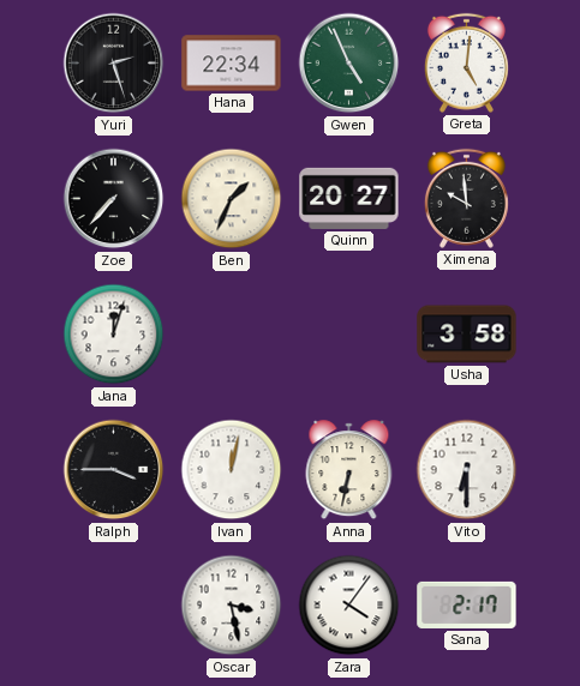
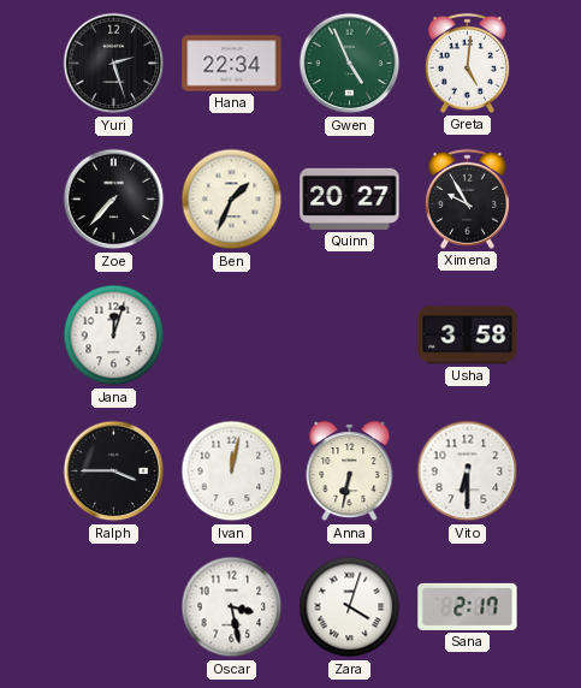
Ximena: 9:59 -> 9:55
Zara: 4:06 -> 4:03
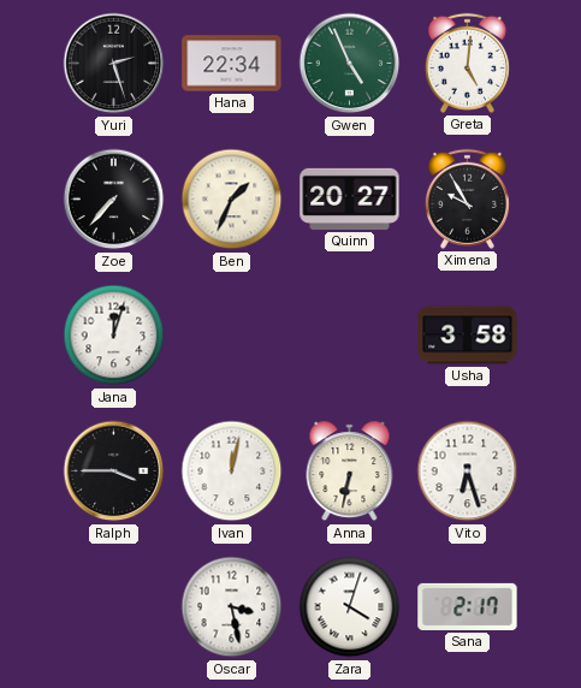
Vito: 6:30 -> 6:27
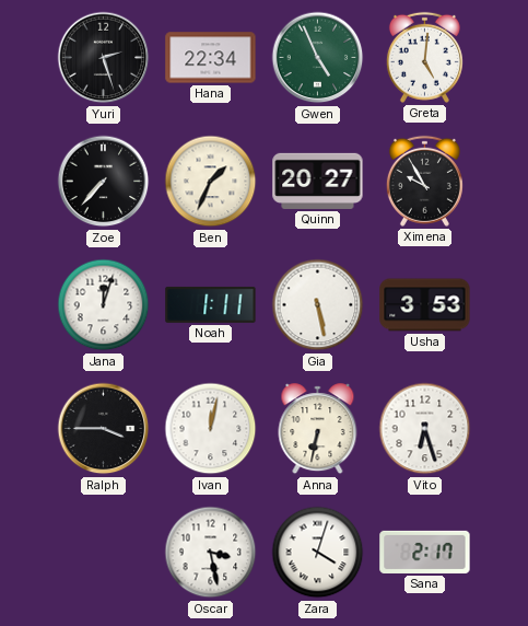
Noah: none -> 1:11
Gia: none -> 5:28
Usha: 3:58 -> 3:53
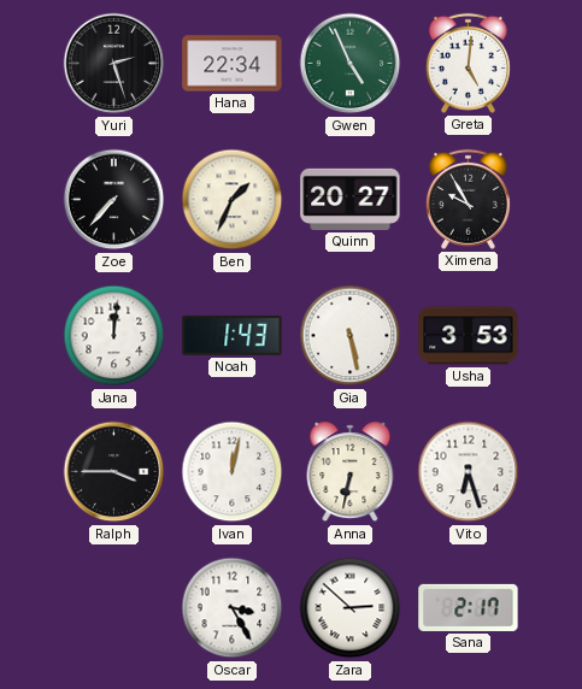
Jana: 12:03 -> 12:01
Noah: 1:11 -> 1:43
Oscar: 3:28 -> 3:25
Zara: 4:03 -> 2:52
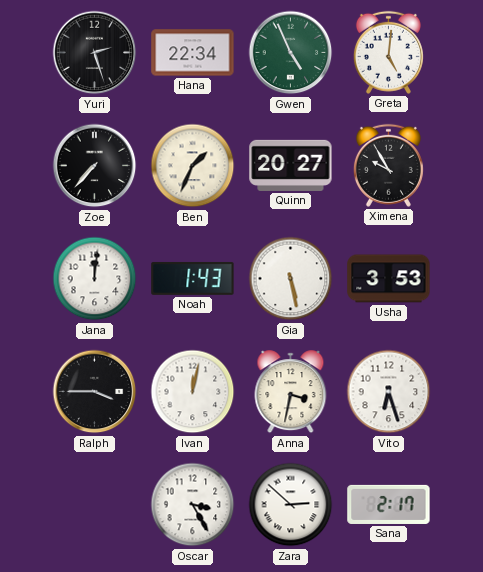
Anna: 6:32 -> 3:32
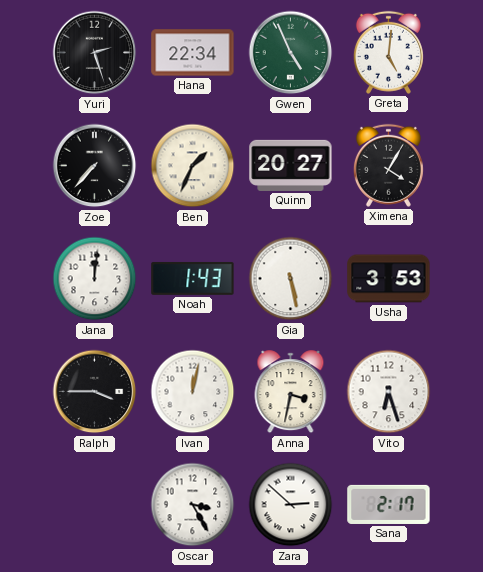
Ximena: 9:55 -> 4:05
